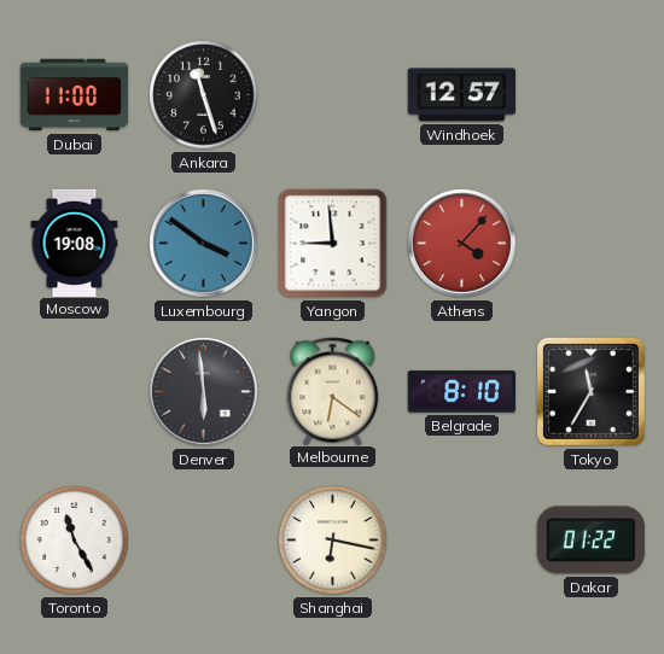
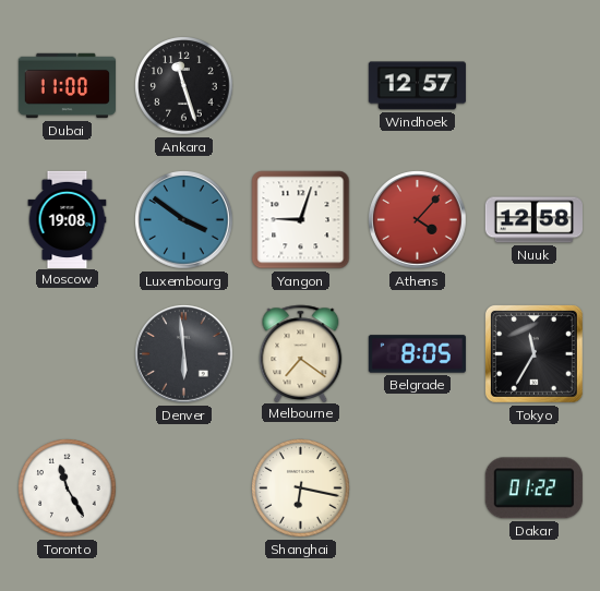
Yangon: 8:59 -> 9:03
Nuuk: none -> 12:58
Melbourne: 6:21 -> 7:21
Belgrade: 8:10 -> 8:05
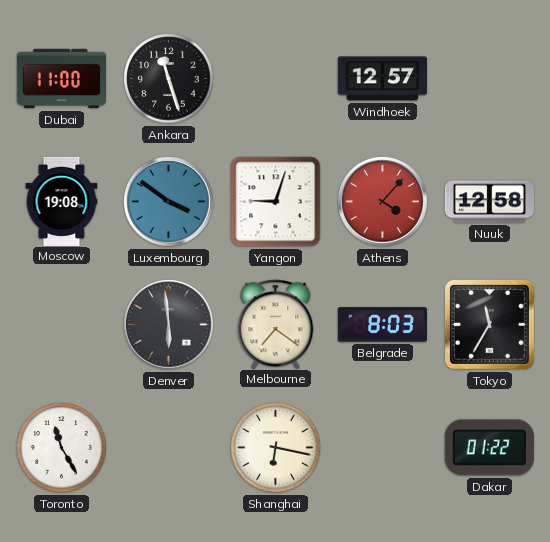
Belgrade: 8:05 -> 8:03
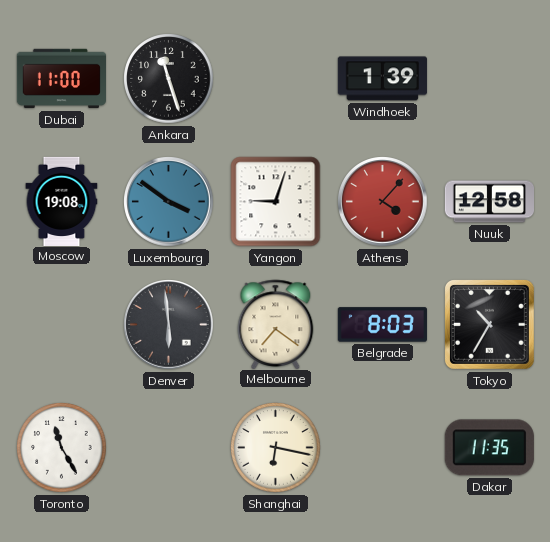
Windhoek: 12:57 -> 1:39
Tokyo: 11:35 -> 10:35
Dakar: 01:22 -> 11:35
